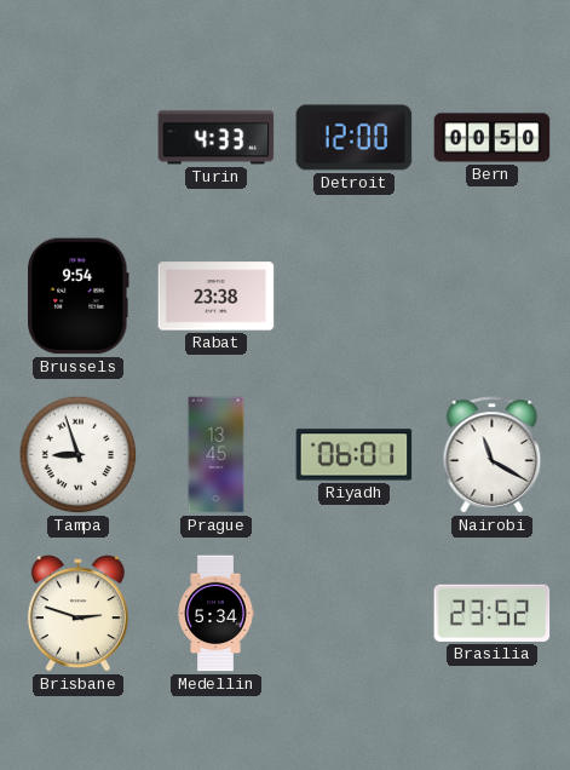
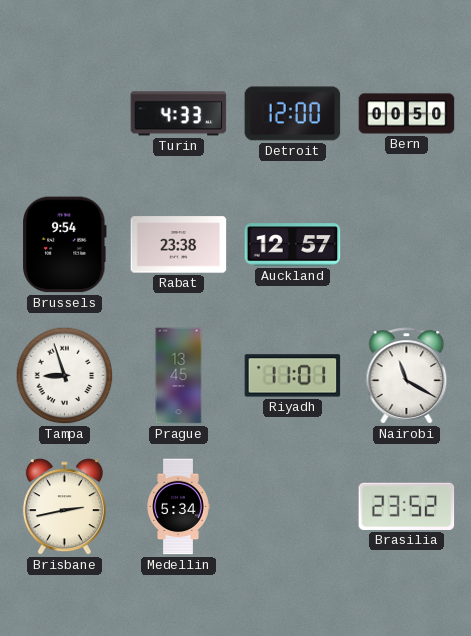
Auckland: none -> 12:57
Riyadh: 06:01 -> 11:01
Brisbane: 2:48 -> 2:43
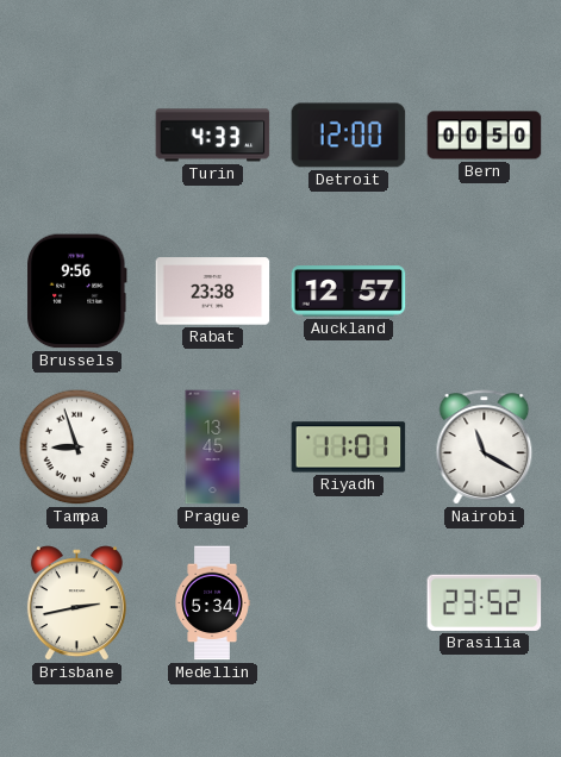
Brussels: 9:54 -> 9:56
